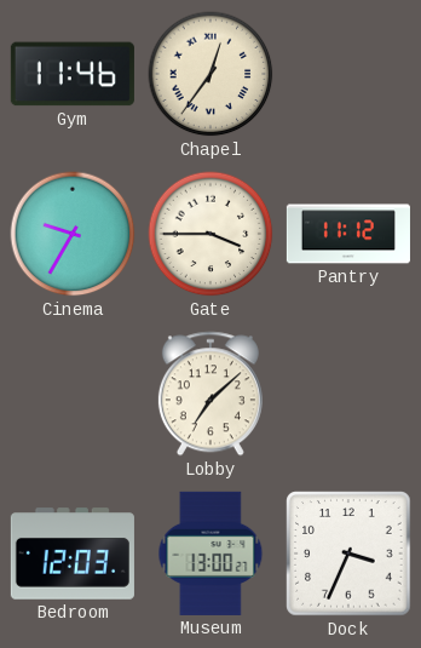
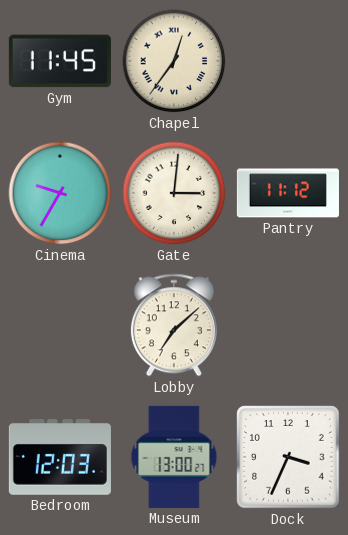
Gym: 11:46 -> 11:45
Gate: 3:45 -> 3:01
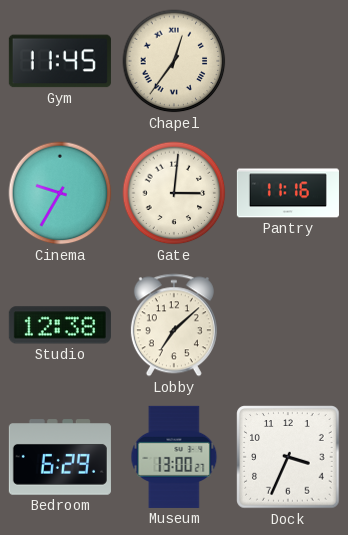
Pantry: 11:12 -> 11:16
Studio: none -> 12:38
Bedroom: 12:03 -> 6:29
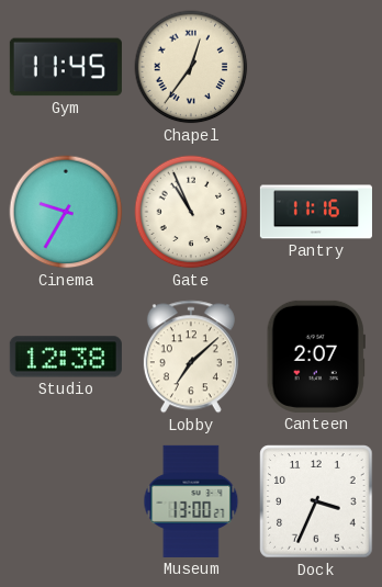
Gate: 3:01 -> 10:56
Canteen: none -> 2:07
Bedroom: 6:29 -> none
